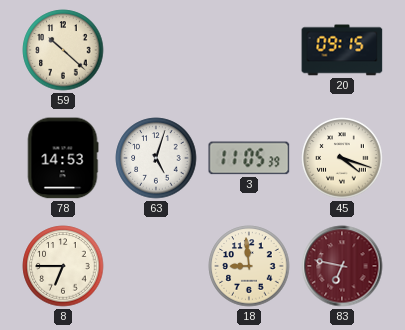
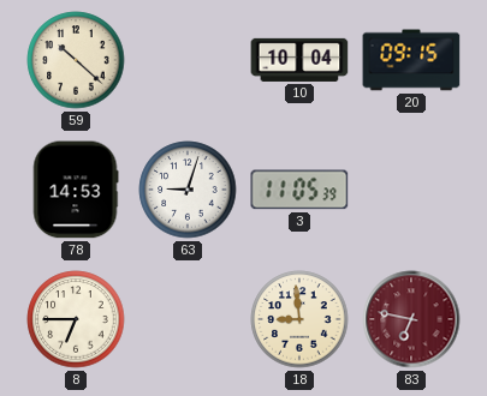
10: none -> 10:04
63: 5:03 -> 9:03
45: 4:18 -> none
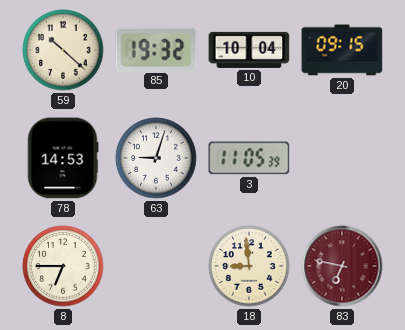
85: none -> 19:32
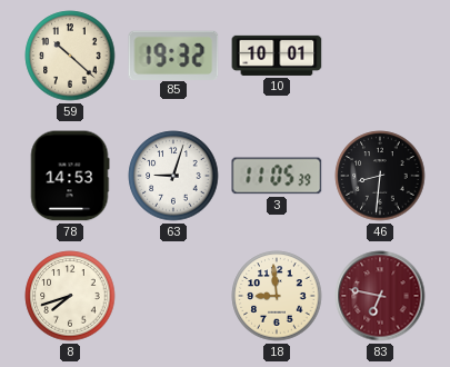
10: 10:04 -> 10:01
20: 09:15 -> none
46: none -> 8:31
8: 6:45 -> 7:42
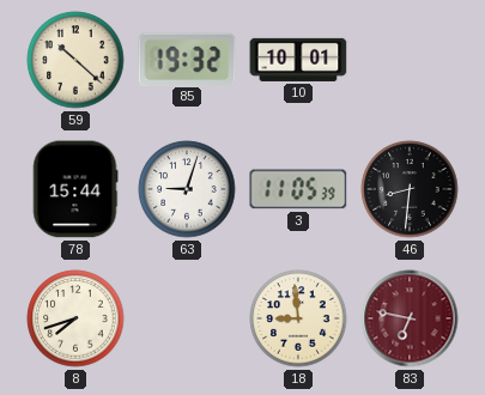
78: 14:53 -> 15:44
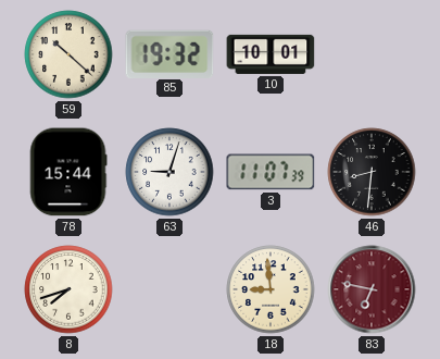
3: 11:05 -> 11:07
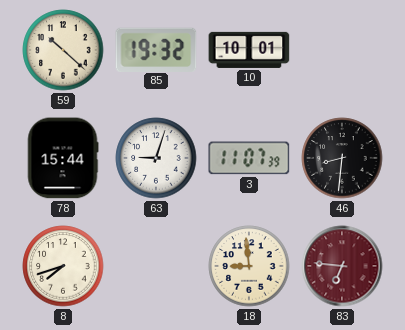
83: 6:47 -> 6:46
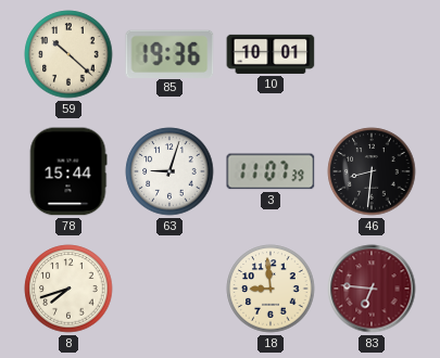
85: 19:32 -> 19:36
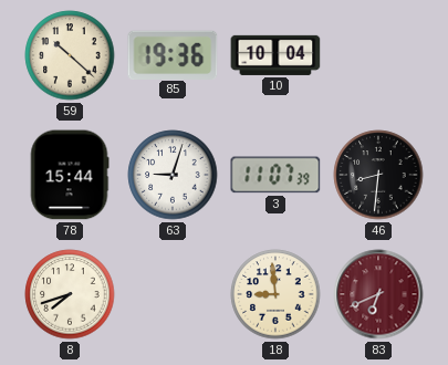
10: 10:01 -> 10:04
83: 6:46 -> 6:41
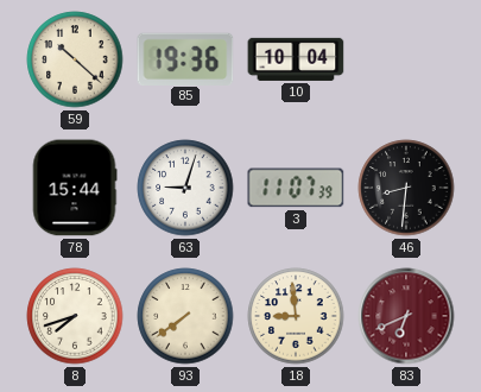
93: none -> 7:39
